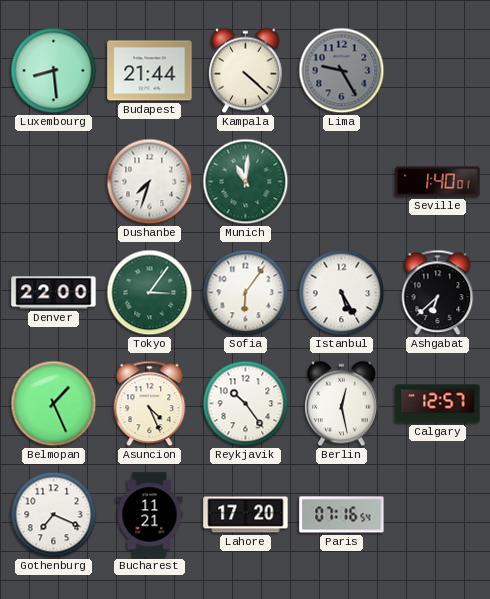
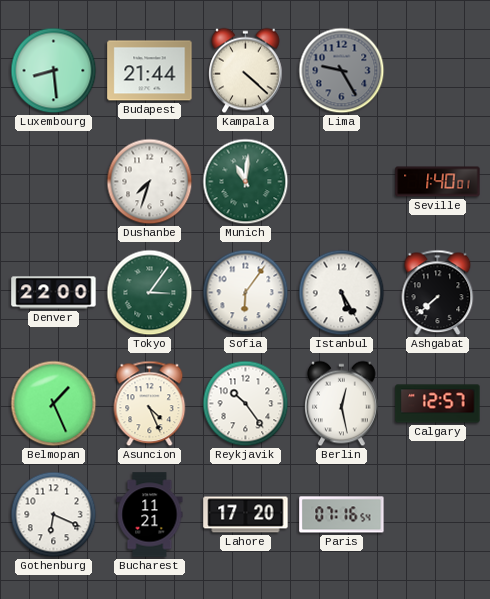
Ashgabat: 6:38 -> 7:38
Gothenburg: 7:19 -> 6:19
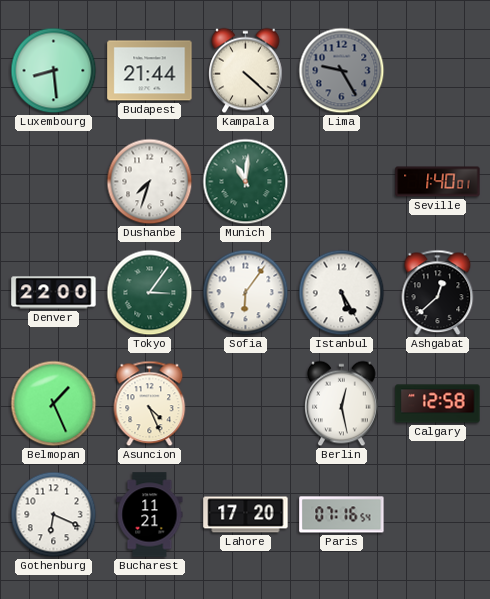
Ashgabat: 7:38 -> 12:38
Reykjavik: 10:24 -> none
Calgary: 12:57 -> 12:58
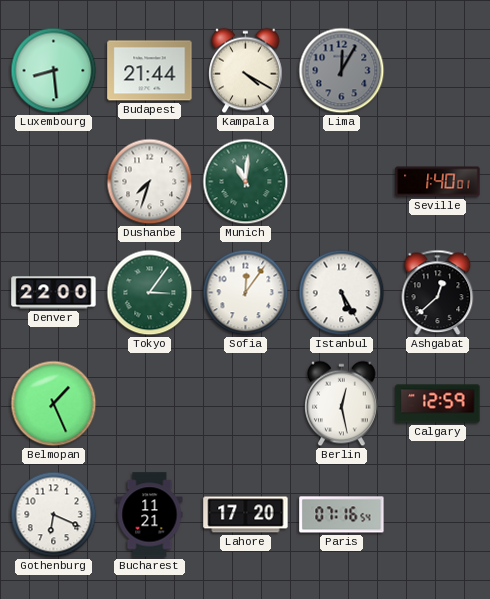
Kampala: 4:22 -> 4:20
Lima: 9:25 -> 12:05
Sofia: 6:06 -> 12:06
Asuncion: 4:26 -> none
Calgary: 12:58 -> 12:59
